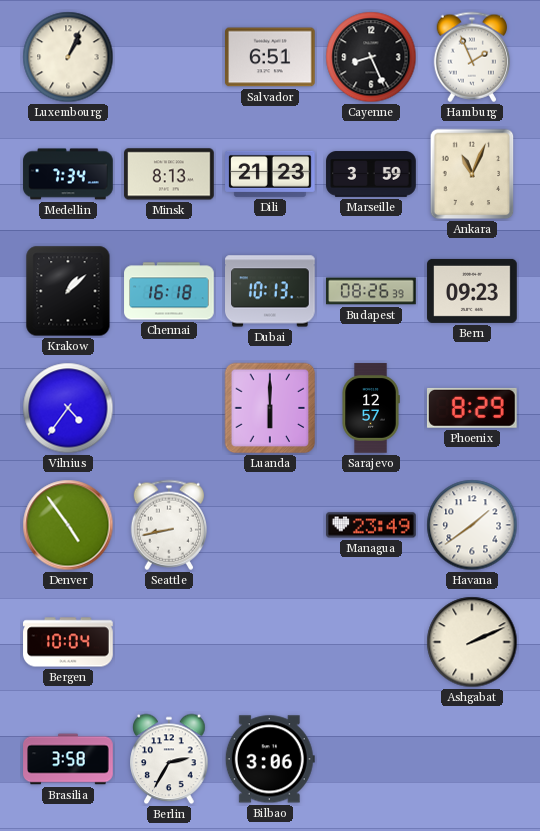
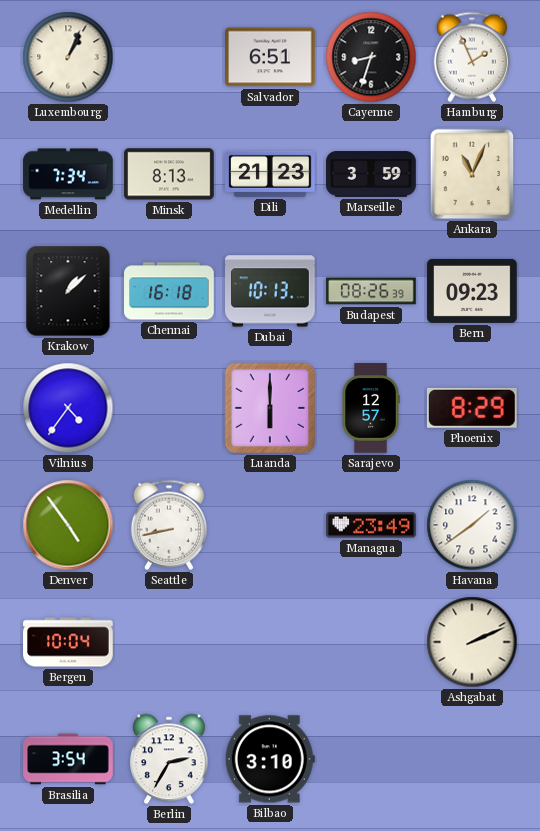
Cayenne: 8:26 -> 8:33
Brasilia: 3:58 -> 3:54
Bilbao: 3:06 -> 3:10
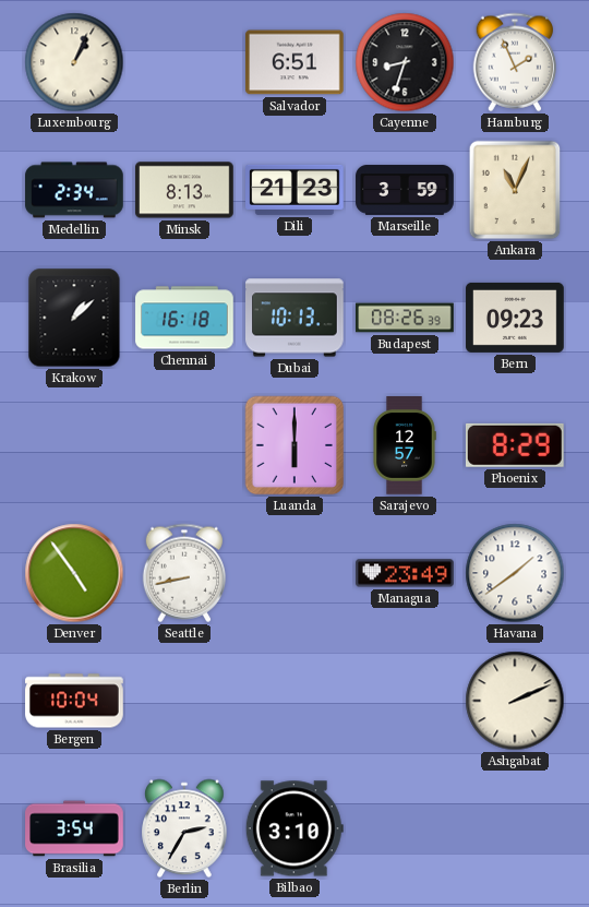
Medellin: 7:34 -> 2:34
Vilnius: 4:36 -> none
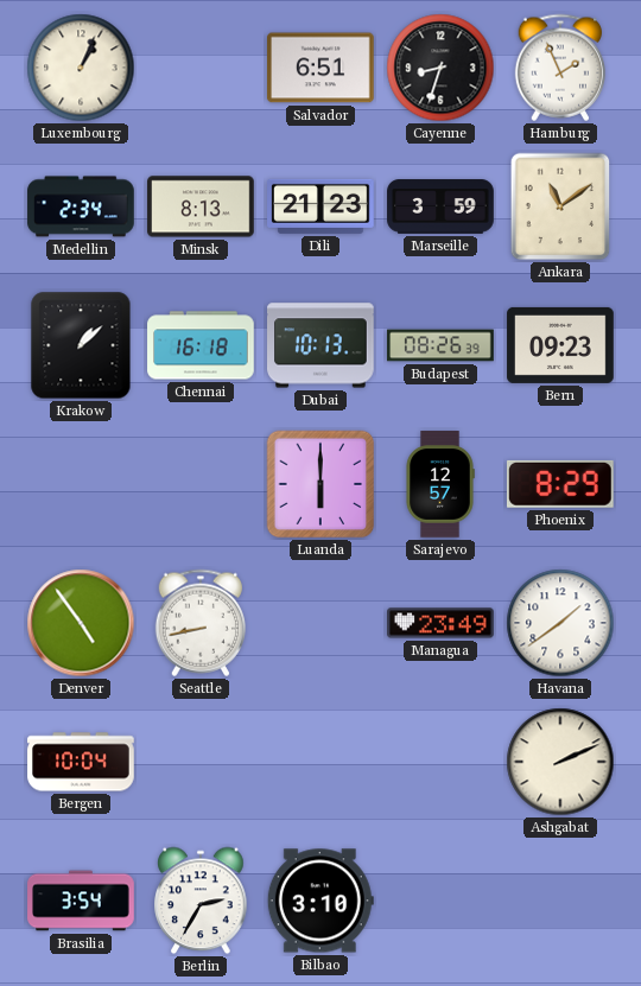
Ankara: 11:04 -> 11:09
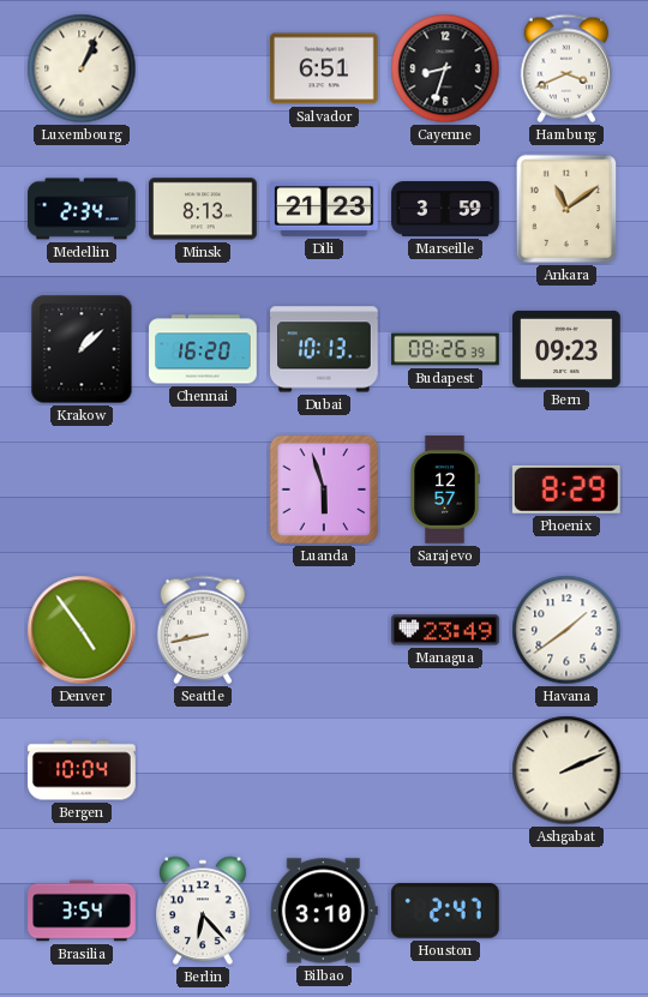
Hamburg: 1:56 -> 3:41
Chennai: 16:18 -> 16:20
Luanda: 6:00 -> 5:57
Berlin: 2:35 -> 6:23
Houston: none -> 2:47
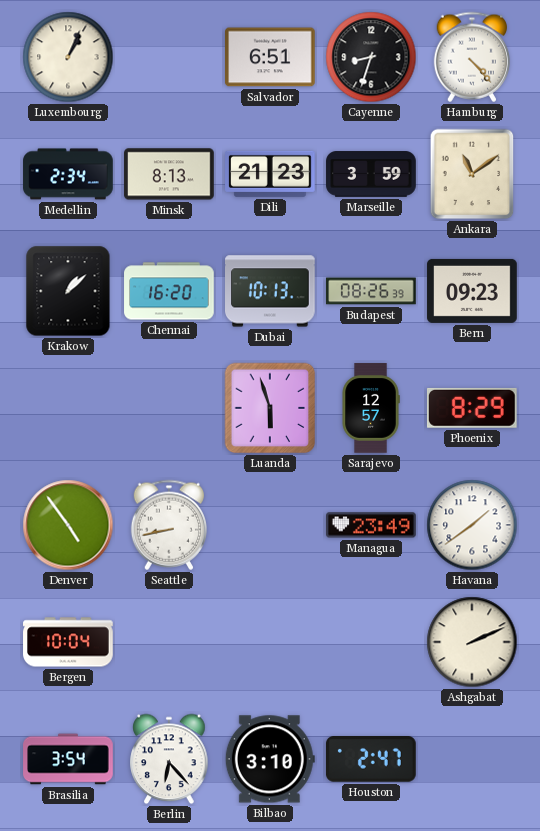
Hamburg: 3:41 -> 4:23
